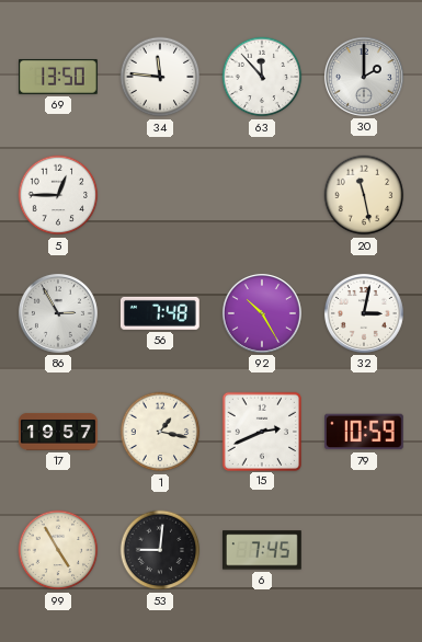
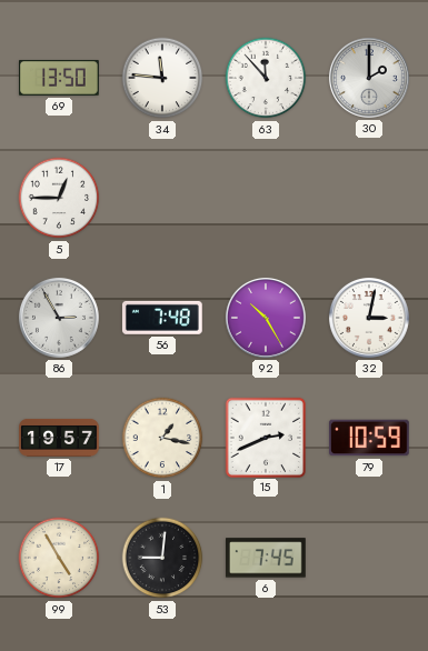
20: 11:28 -> none
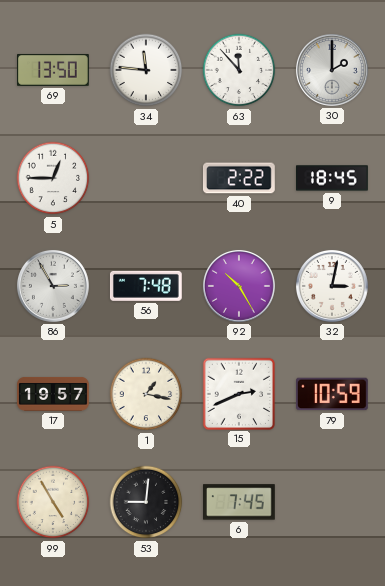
40: none -> 2:22
9: none -> 18:45
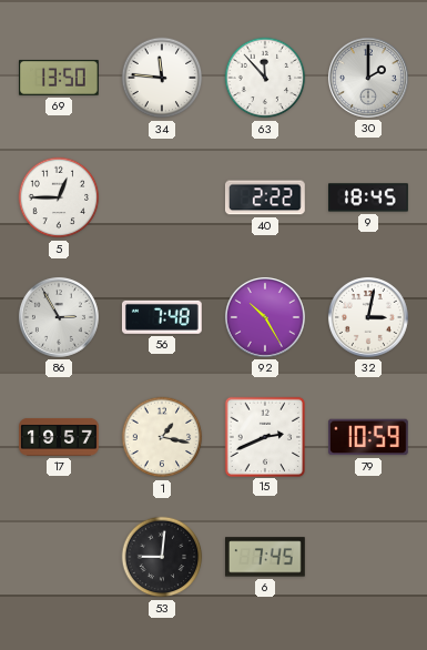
99: 4:55 -> none
